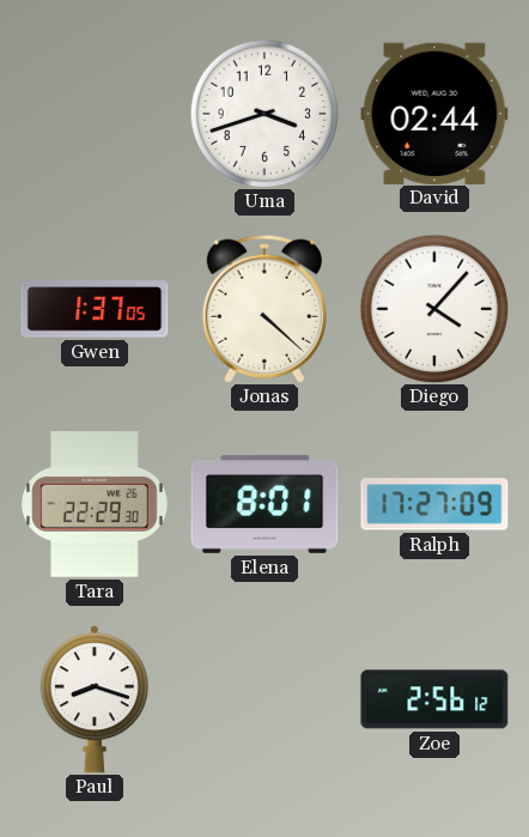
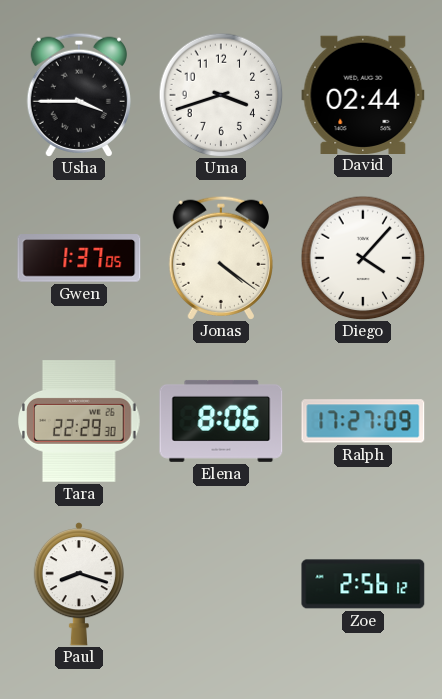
Usha: none -> 3:45
Jonas: 4:22 -> 4:21
Elena: 8:01 -> 8:06
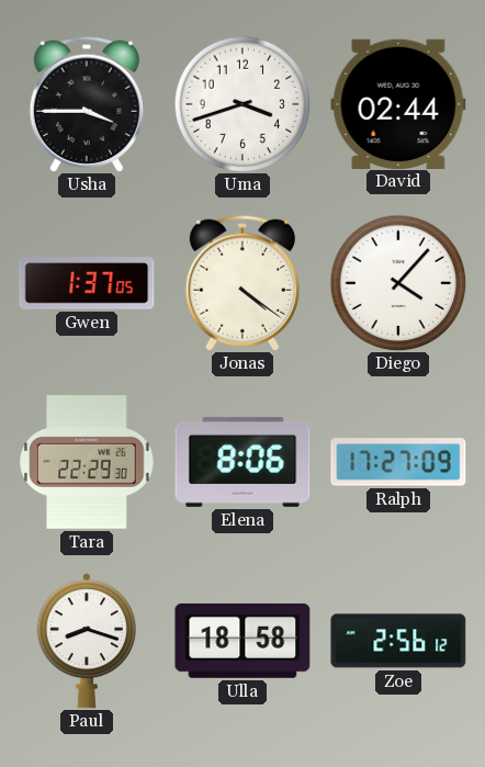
Ulla: none -> 18:58
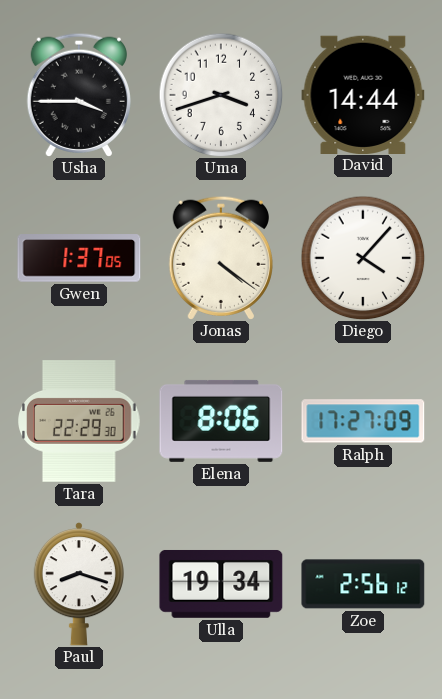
David: 02:44 -> 14:44
Ulla: 18:58 -> 19:34
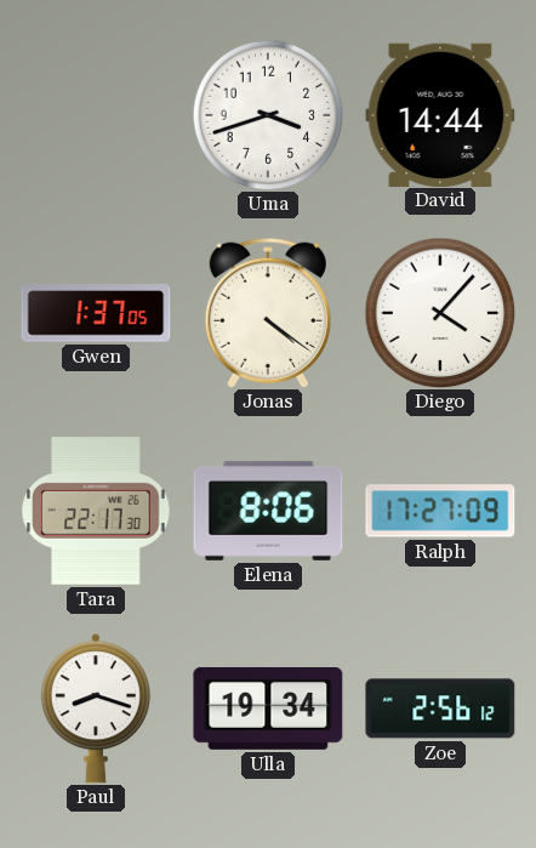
Usha: 3:45 -> none
Tara: 22:29 -> 22:17
